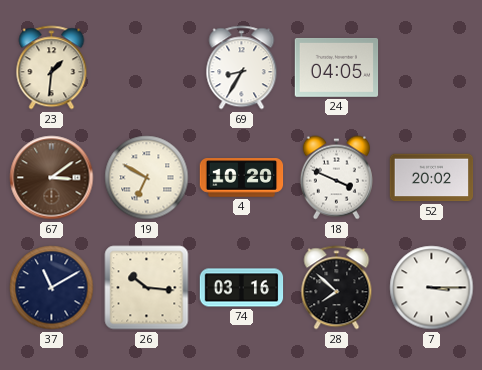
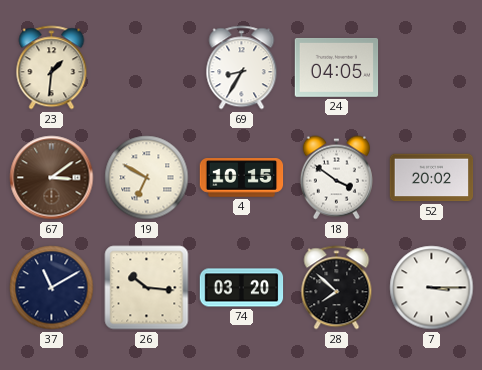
4: 10:20 -> 10:15
18: 3:49 -> 3:51
74: 03:16 -> 03:20
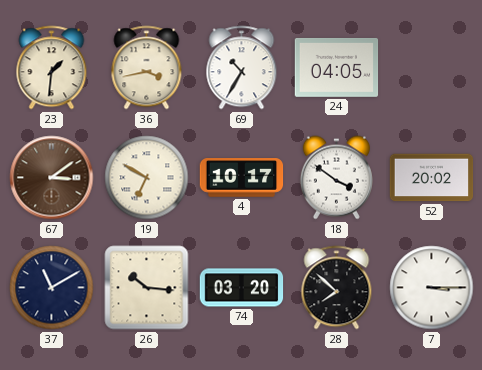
36: none -> 3:43
69: 8:35 -> 10:35
4: 10:15 -> 10:17
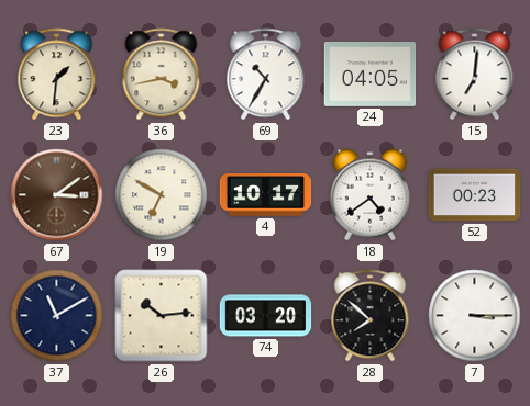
15: none -> 7:01
18: 3:51 -> 4:39
52: 20:02 -> 00:23
26: 10:16 -> 10:14
